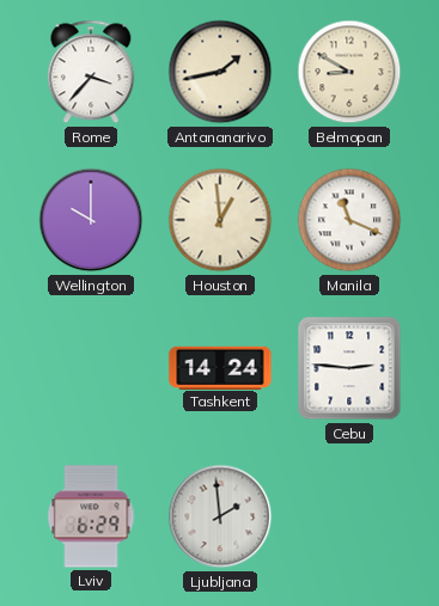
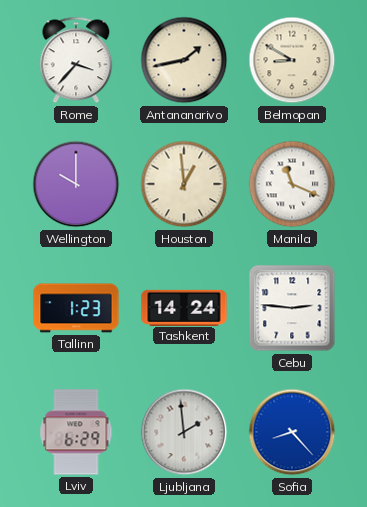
Tallinn: none -> 1:23
Sofia: none -> 8:23
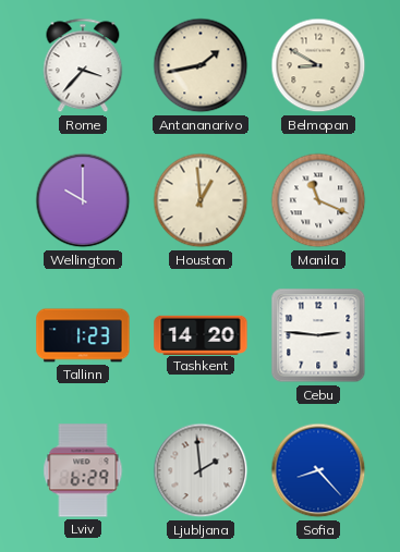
Tashkent: 14:24 -> 14:20
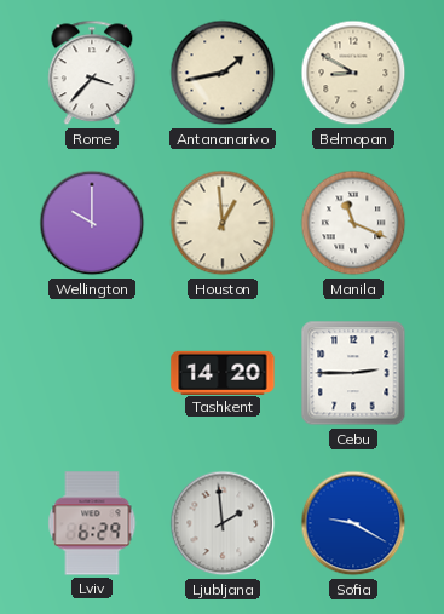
Tallinn: 1:23 -> none
Cebu: 2:46 -> 2:45
Sofia: 8:23 -> 9:20
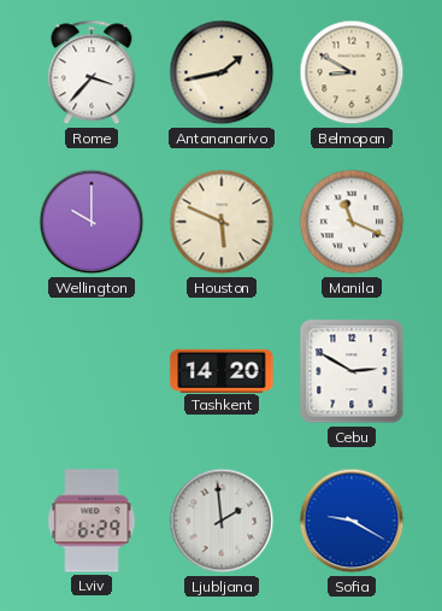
Houston: 12:59 -> 5:49
Cebu: 2:45 -> 2:50
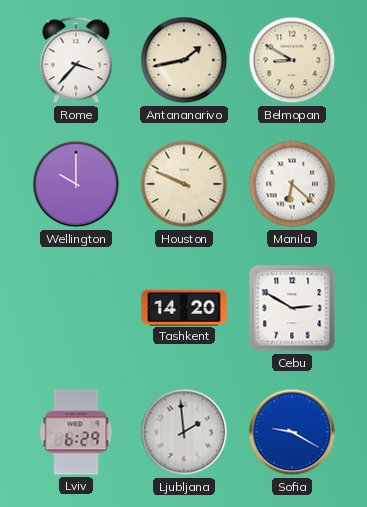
Houston: 5:49 -> 9:49
Manila: 11:19 -> 6:22
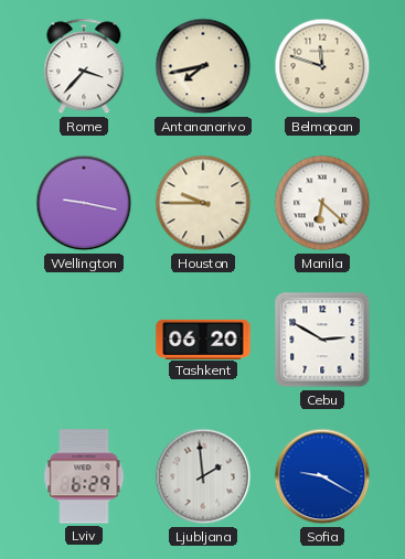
Antananarivo: 1:43 -> 7:43
Belmopan: 8:50 -> 11:48
Wellington: 10:00 -> 9:17
Houston: 9:49 -> 9:45
Tashkent: 14:20 -> 06:20
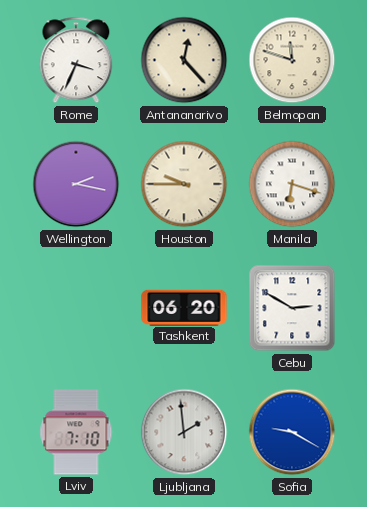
Rome: 3:37 -> 3:34
Antananarivo: 7:43 -> 12:23
Wellington: 9:17 -> 2:17
Manila: 6:22 -> 6:18
Lviv: 6:29 -> 7:10
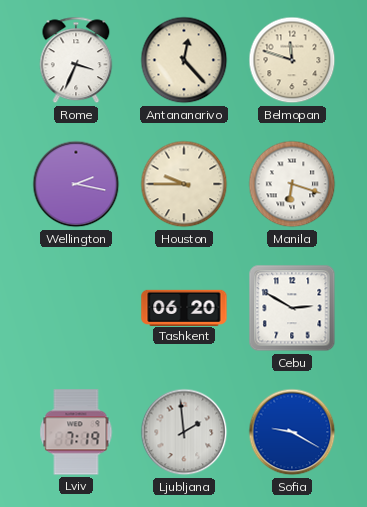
Lviv: 7:10 -> 7:19
